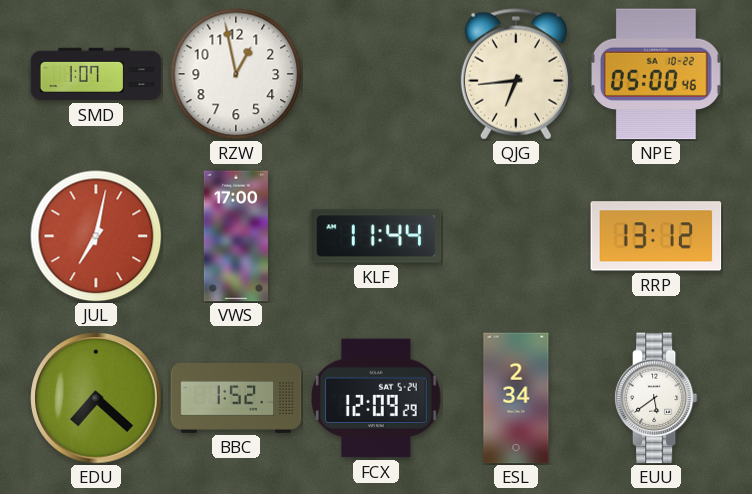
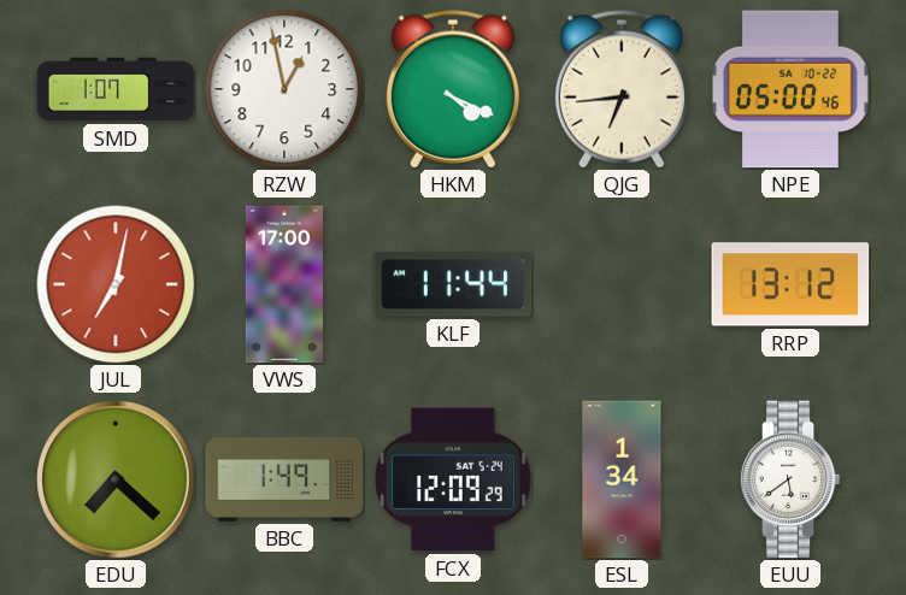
HKM: none -> 4:19
BBC: 1:52 -> 1:49
ESL: 2:34 -> 1:34
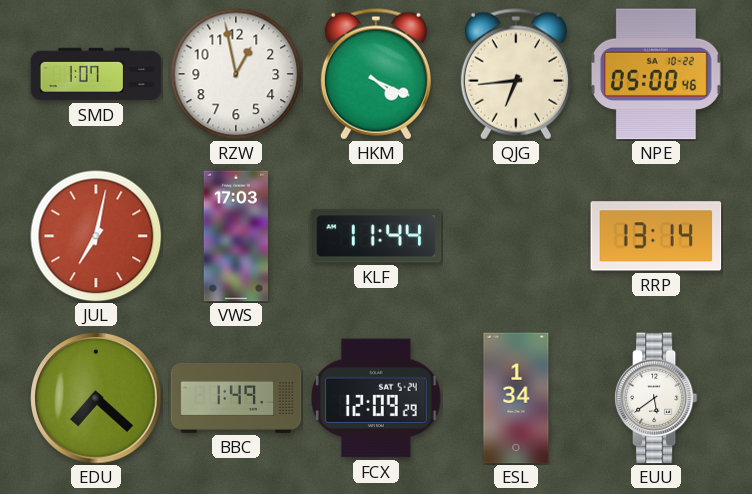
VWS: 17:00 -> 17:03
RRP: 13:12 -> 13:14
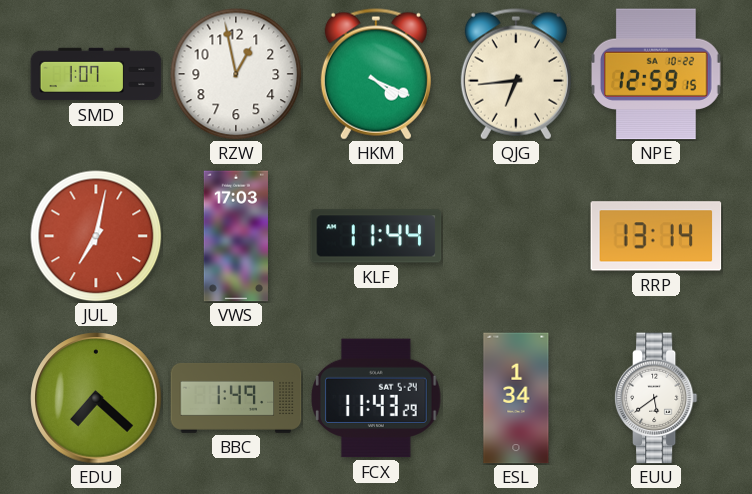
NPE: 05:00 -> 12:59
FCX: 12:09 -> 11:43
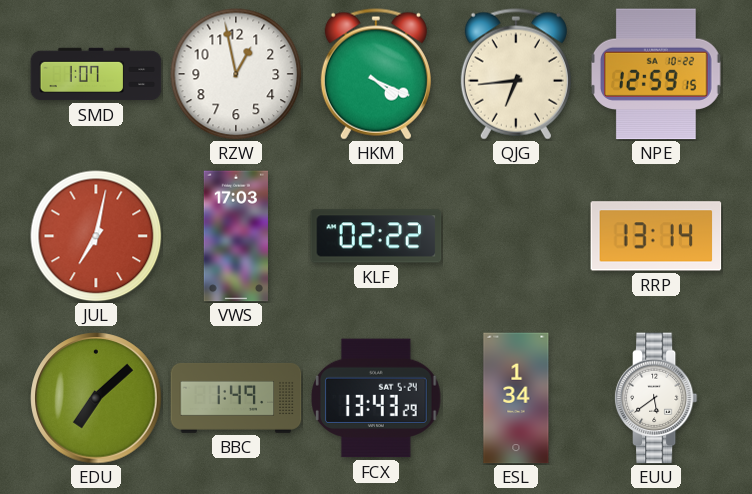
KLF: 11:44 -> 02:22
EDU: 7:22 -> 7:08
FCX: 11:43 -> 13:43
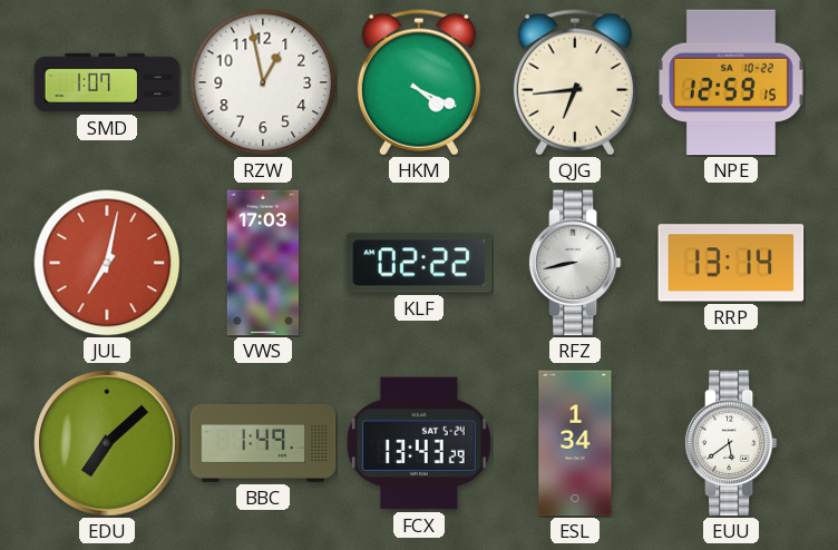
RFZ: none -> 8:43
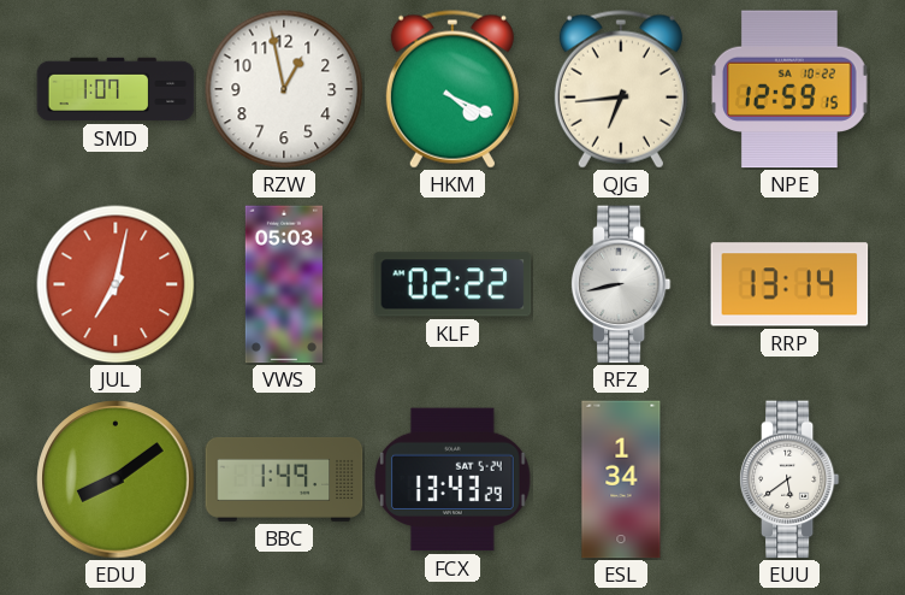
VWS: 17:03 -> 05:03
EDU: 7:08 -> 8:09
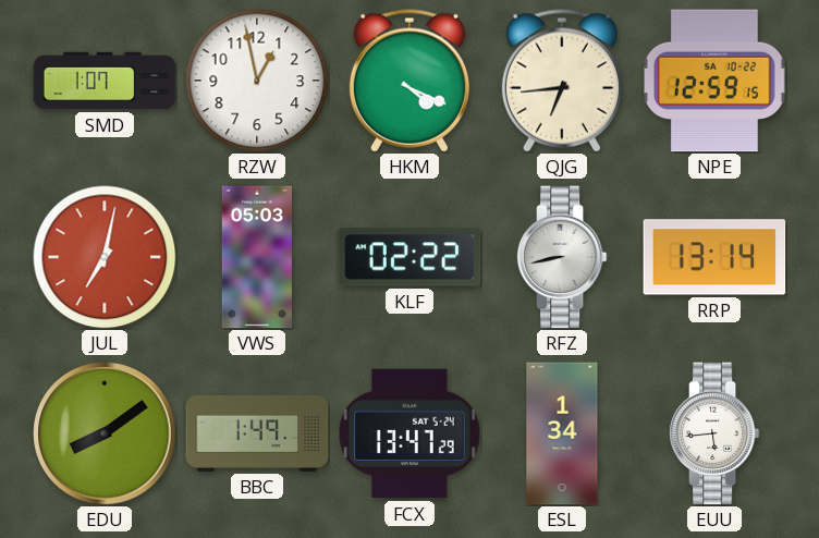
FCX: 13:43 -> 13:47
EUU: 5:39 -> 5:44
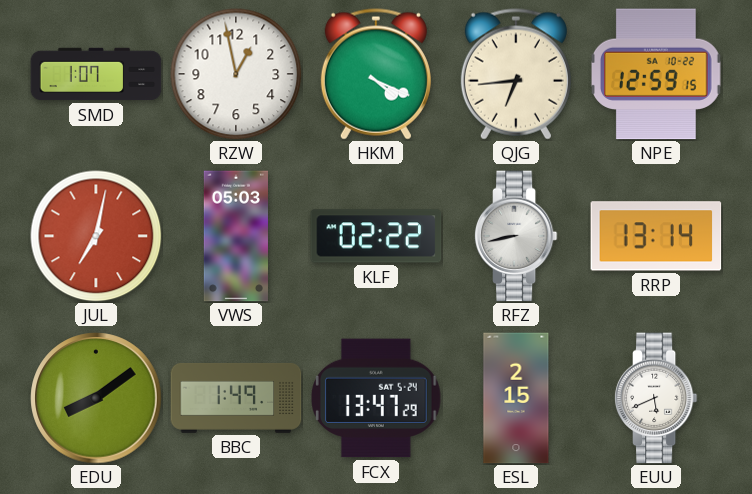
ESL: 1:34 -> 2:15
EUU: 5:44 -> 5:41
